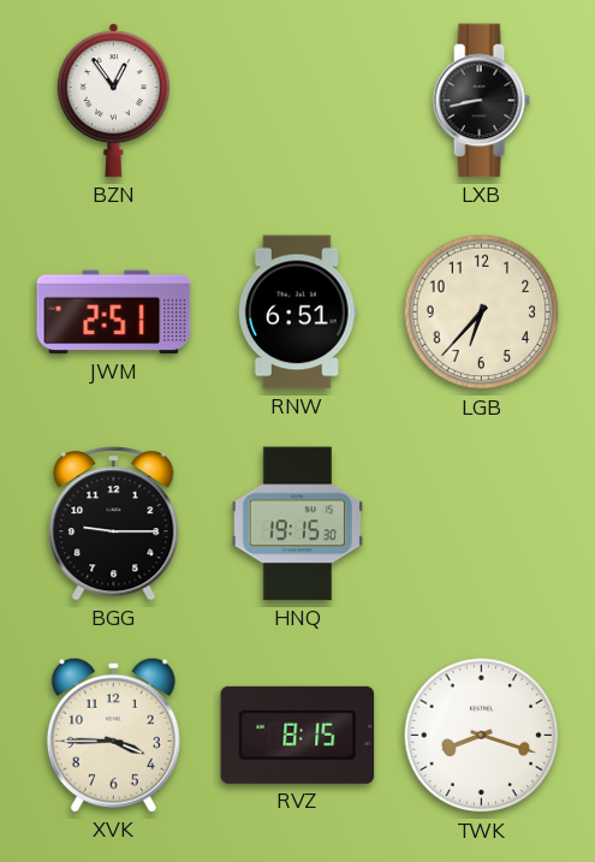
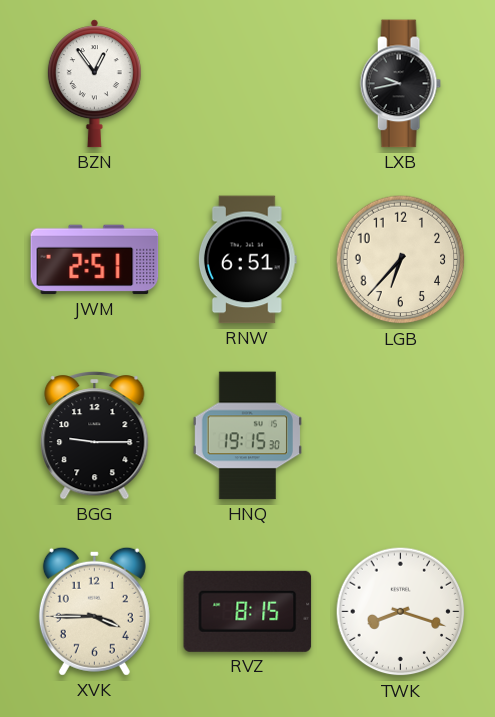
LXB: 8:43 -> 9:43
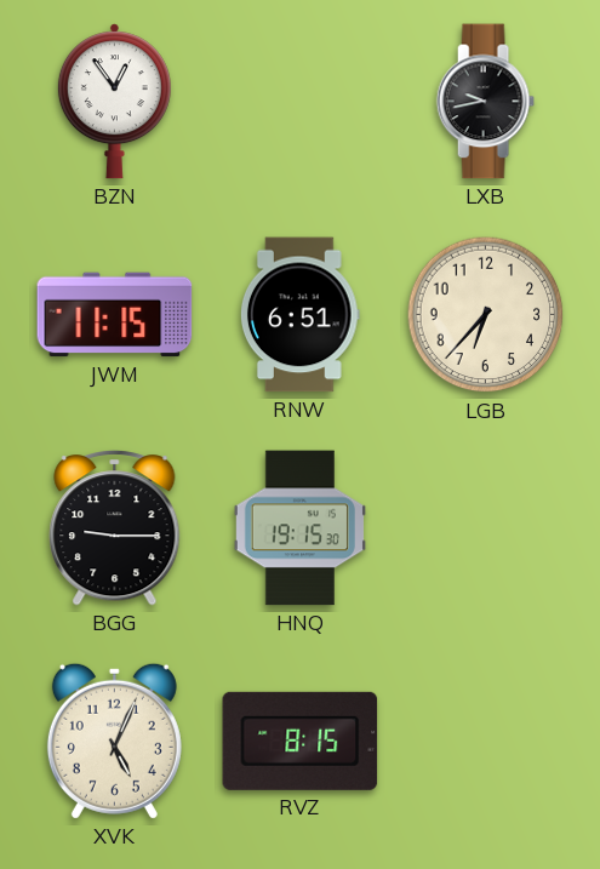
JWM: 2:51 -> 11:15
XVK: 3:45 -> 5:04
TWK: 8:18 -> none
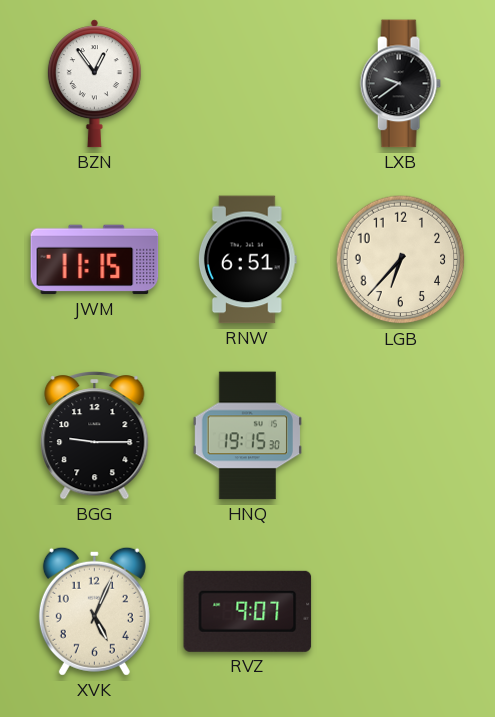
LXB: 9:43 -> 9:39
RVZ: 8:15 -> 9:07
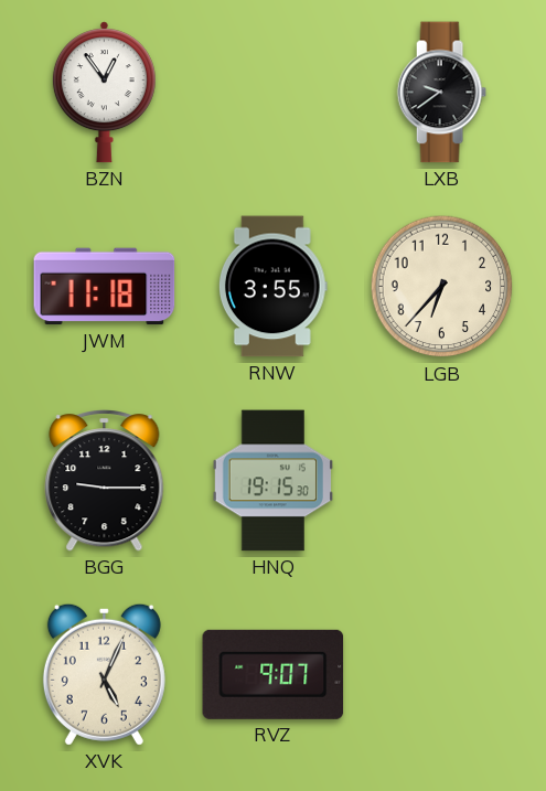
JWM: 11:15 -> 11:18
RNW: 6:51 -> 3:55
